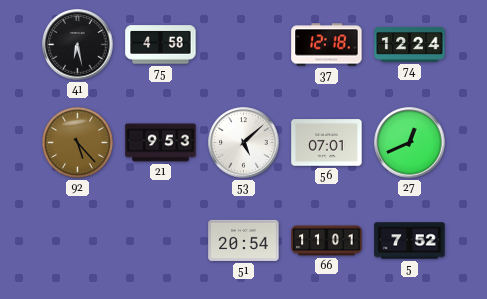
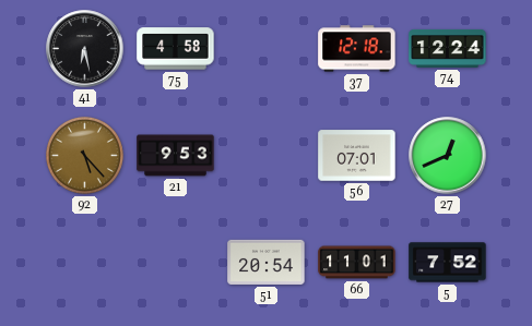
53: 5:08 -> none
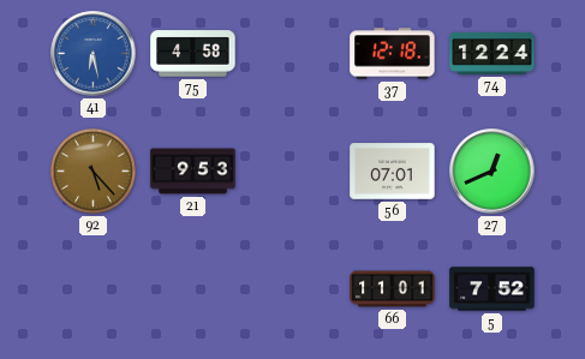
41 dial: black -> blue
51: 20:54 -> none
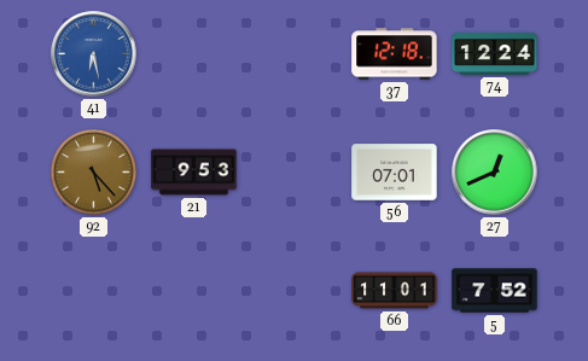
75: 4:58 -> none
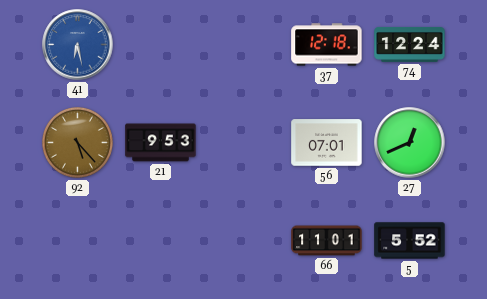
5: 7:52 -> 5:52
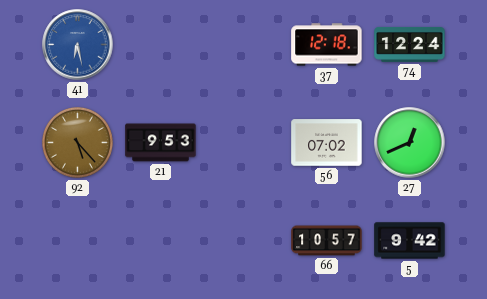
56: 07:01 -> 07:02
66: 11:01 -> 10:57
5: 5:52 -> 9:42
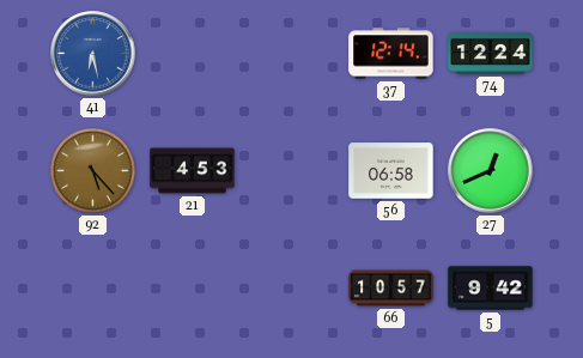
37: 12:18 -> 12:14
21: 9:53 -> 4:53
56: 07:02 -> 06:58
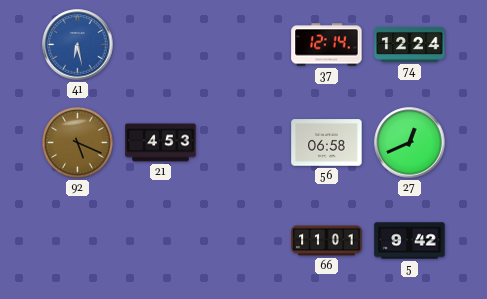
92: 5:23 -> 5:19
66: 10:57 -> 11:01
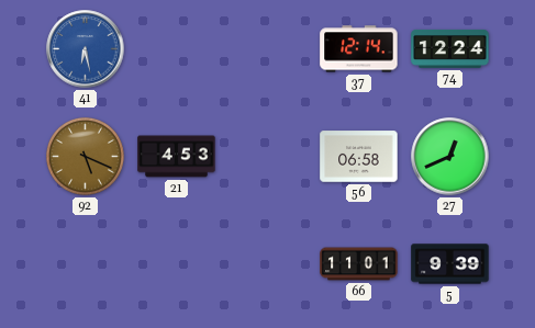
5: 9:42 -> 9:39
